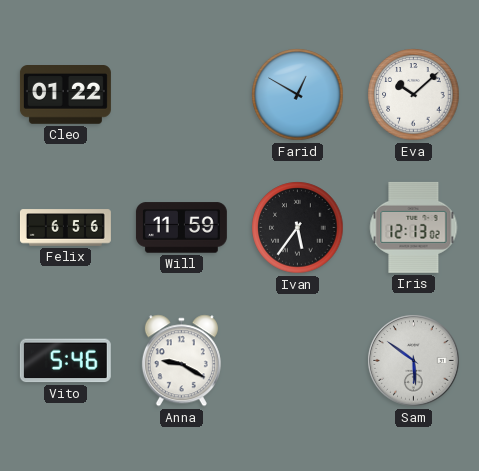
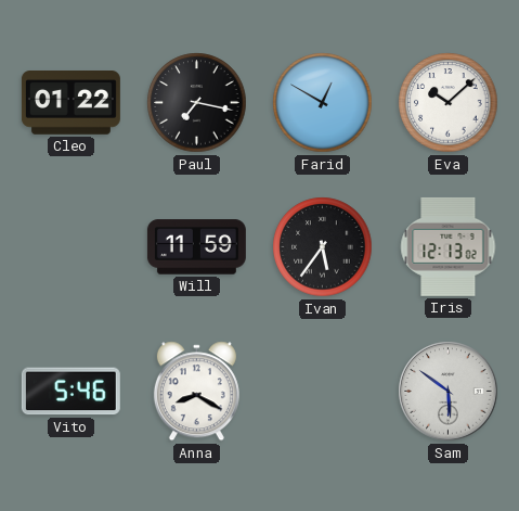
Paul: none -> 7:17
Felix: 6:56 -> none
Anna: 9:20 -> 8:20
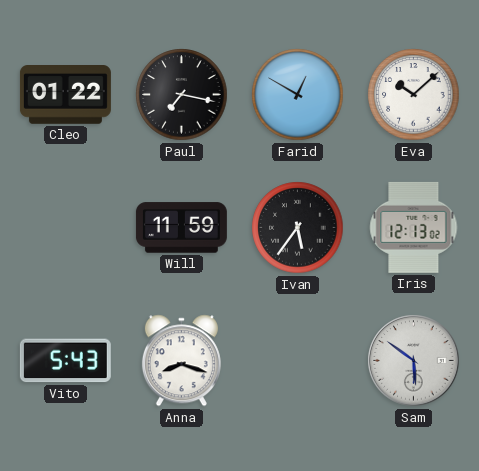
Vito: 5:46 -> 5:43
Anna: 8:20 -> 8:18
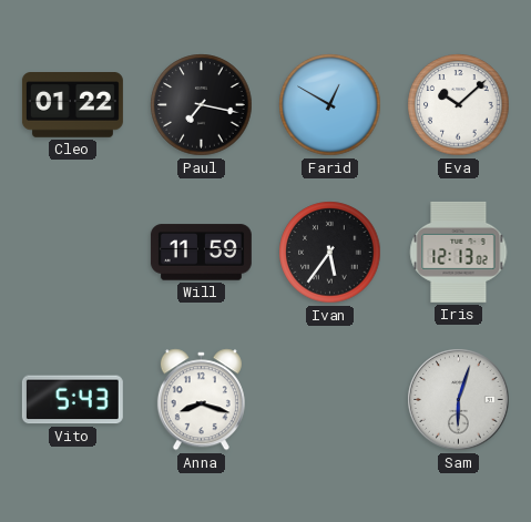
Sam: 5:51 -> 6:03
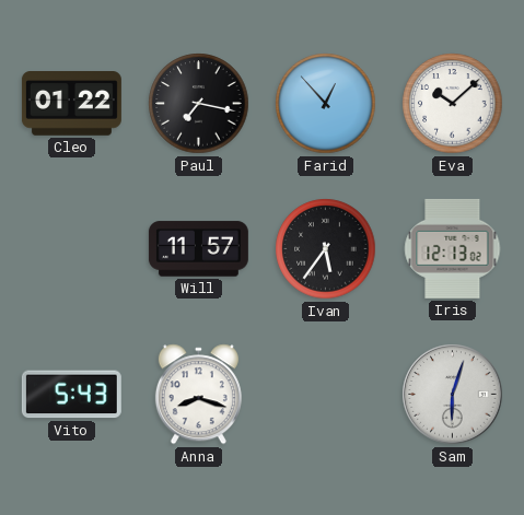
Farid: 12:50 -> 12:53
Will: 11:59 -> 11:57
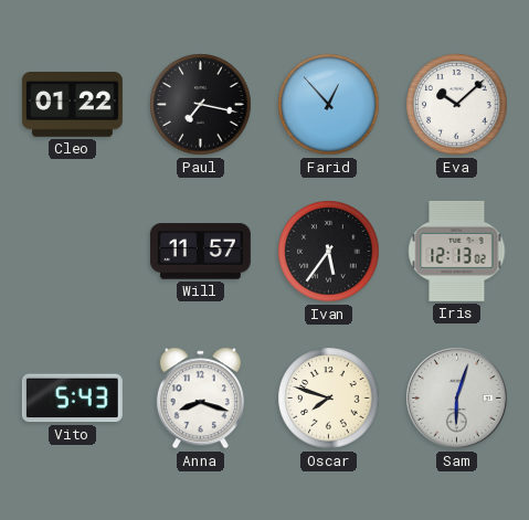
Oscar: none -> 7:48
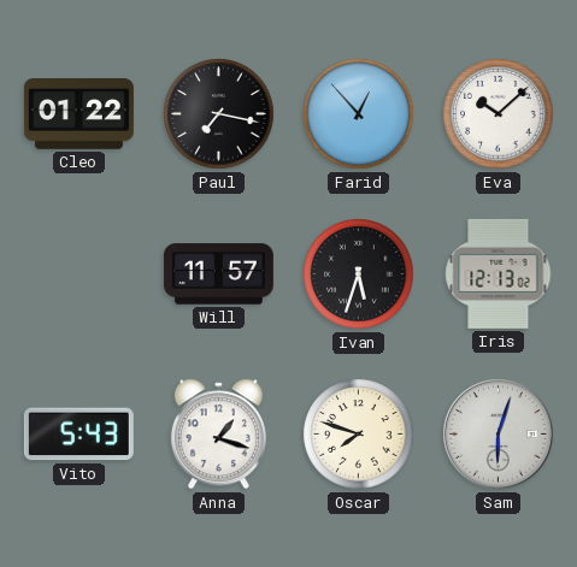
Ivan: 5:36 -> 5:33
Anna: 8:18 -> 1:18
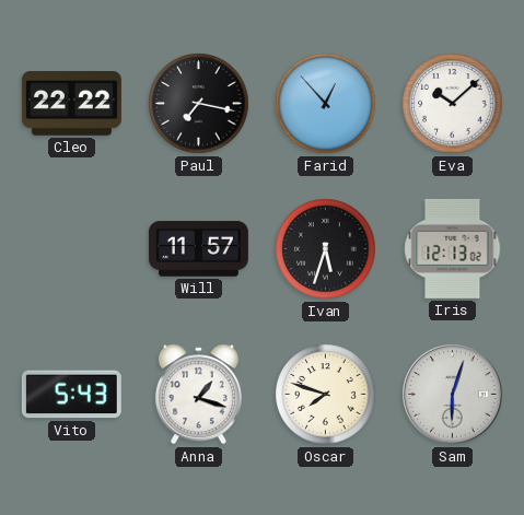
Cleo: 01:22 -> 22:22
